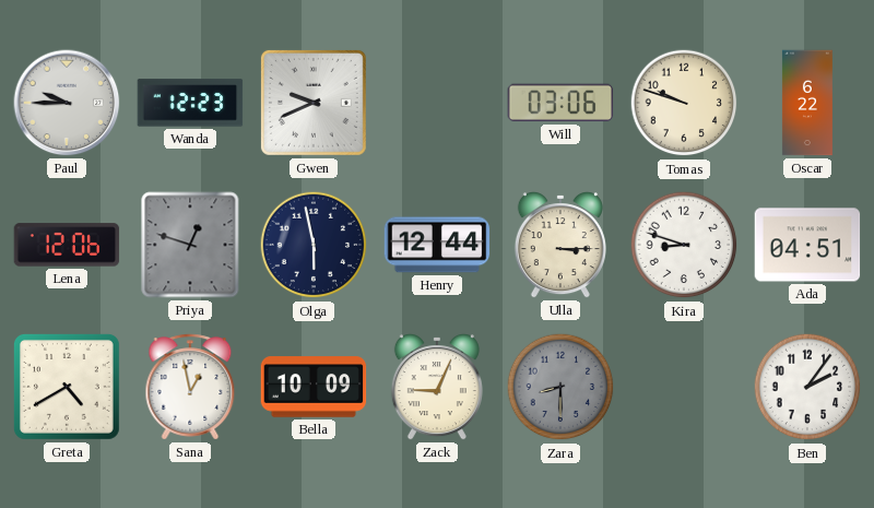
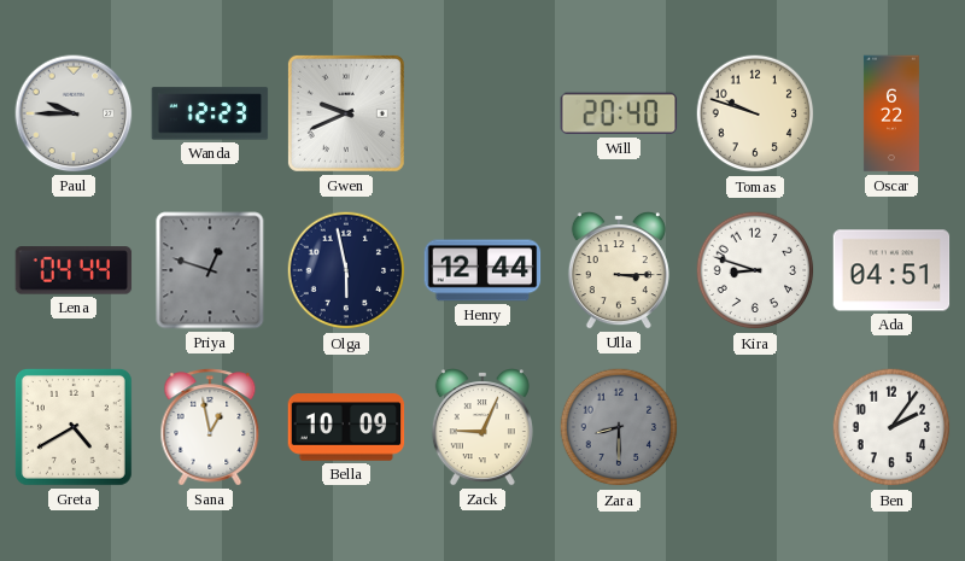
Will: 03:06 -> 20:40
Lena: 12:06 -> 04:44
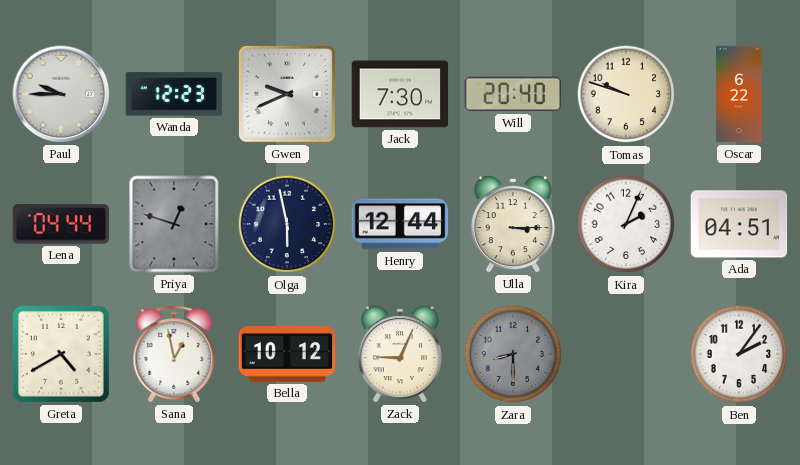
Jack: none -> 7:30
Kira: 8:48 -> 2:04
Bella: 10:09 -> 10:12
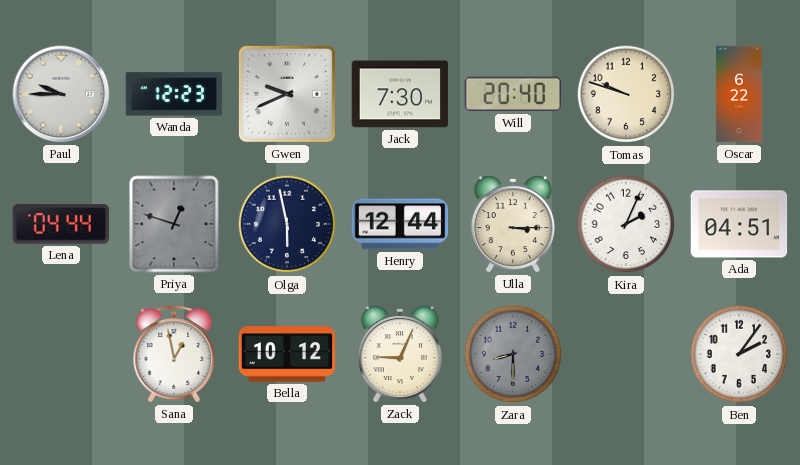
Greta: 4:40 -> none
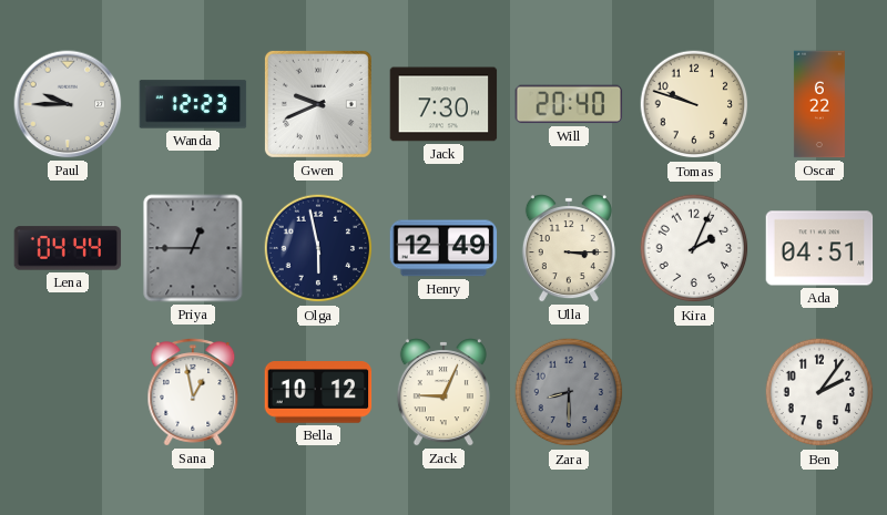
Priya: 12:48 -> 12:45
Henry: 12:44 -> 12:49
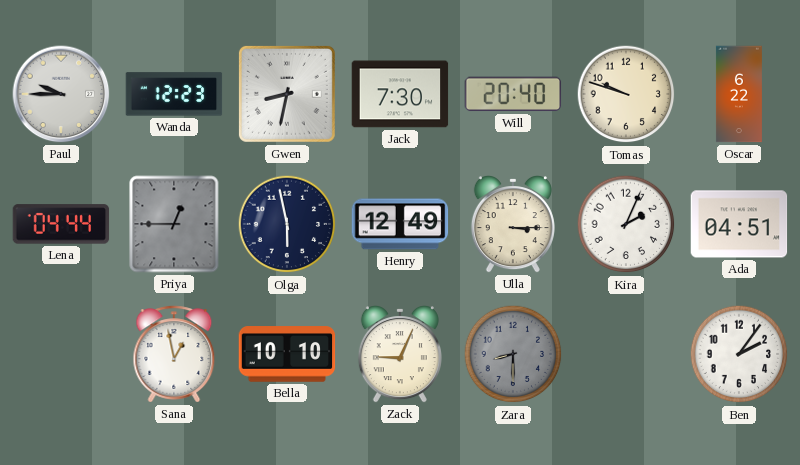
Gwen: 9:41 -> 8:32
Bella: 10:12 -> 10:10
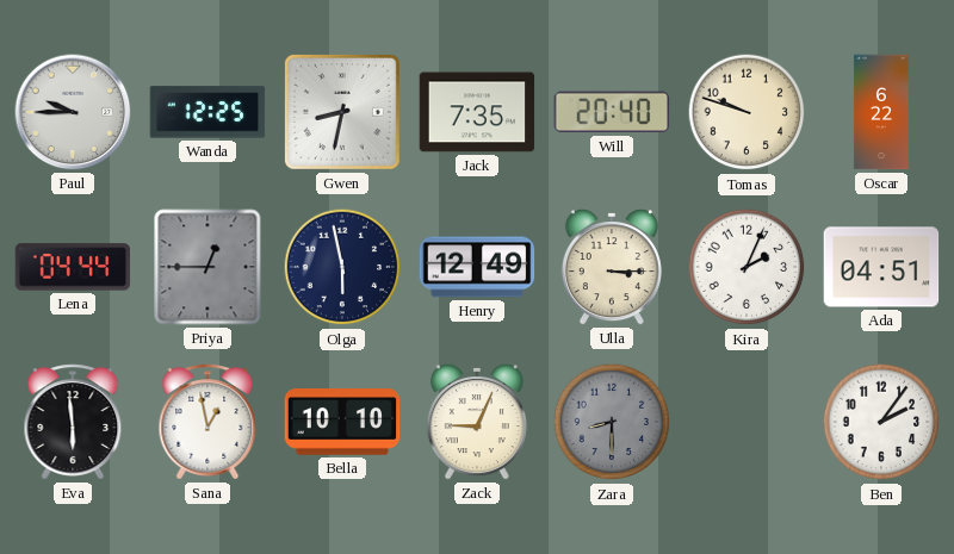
Wanda: 12:23 -> 12:25
Jack: 7:30 -> 7:35
Eva: none -> 5:59
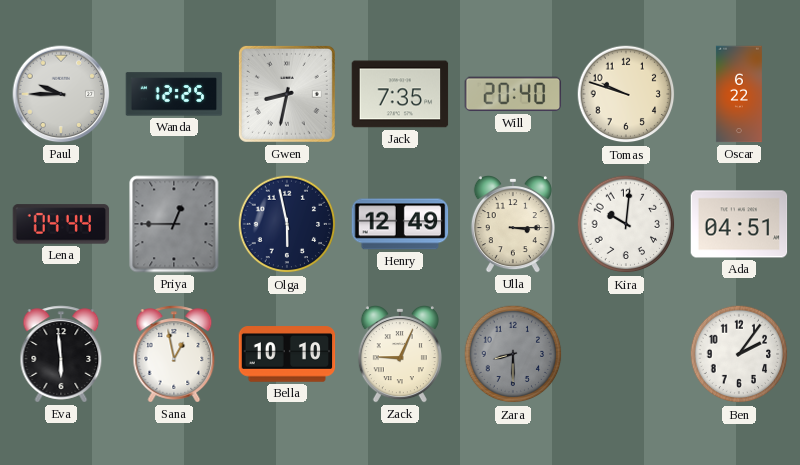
Kira: 2:04 -> 10:01
